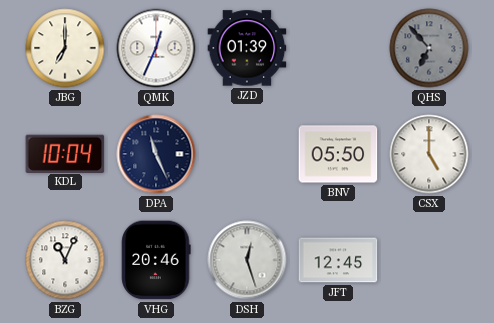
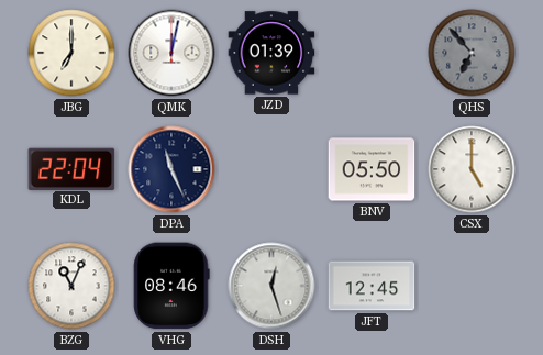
QMK: 12:34 -> 12:02
KDL: 10:04 -> 22:04
VHG: 20:46 -> 08:46
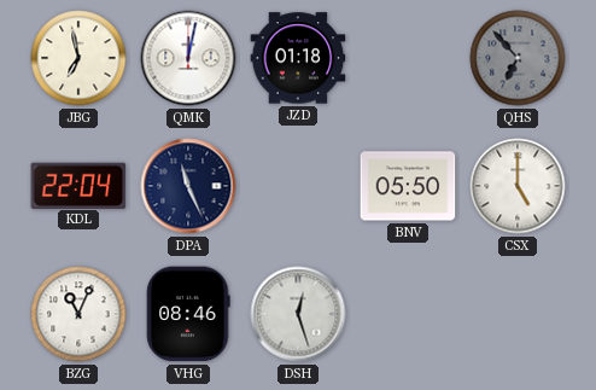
JBG: 7:00 -> 6:58
JZD: 01:39 -> 01:18
JFT: 12:45 -> none
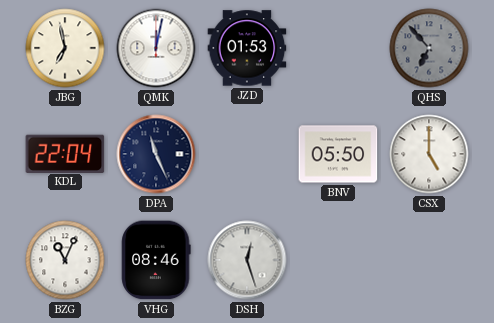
JZD: 01:18 -> 01:53
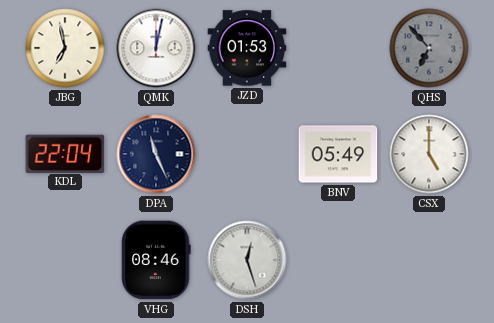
BNV: 05:50 -> 05:49
BZG: 11:04 -> none
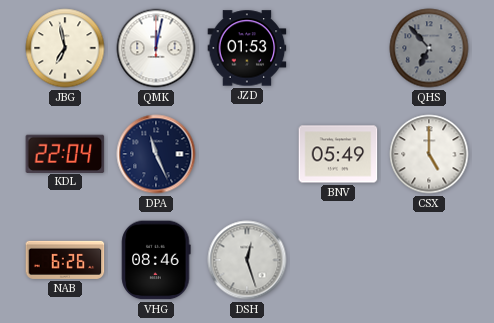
NAB: none -> 6:26
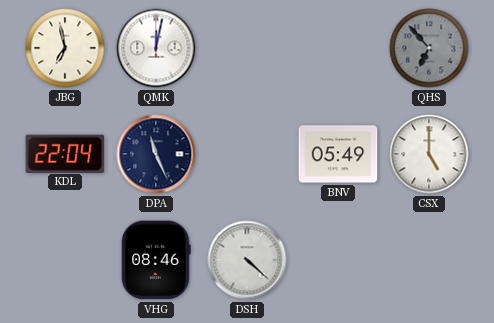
JZD: 01:53 -> none
NAB: 6:26 -> none
DSH: 12:27 -> 4:22
